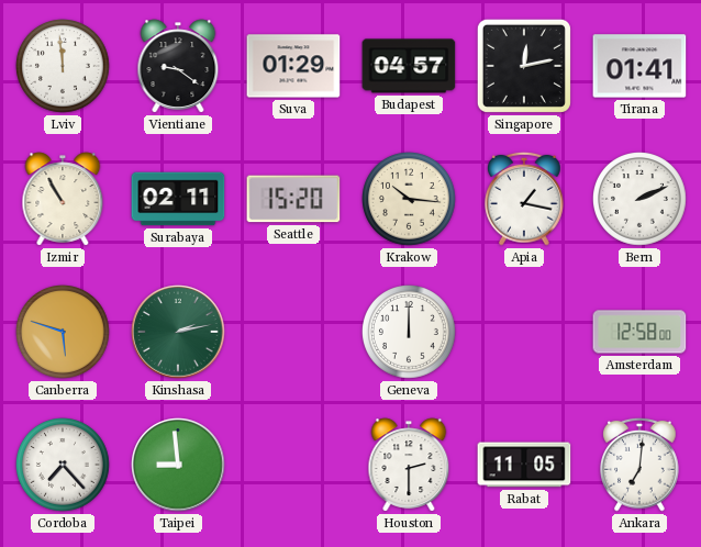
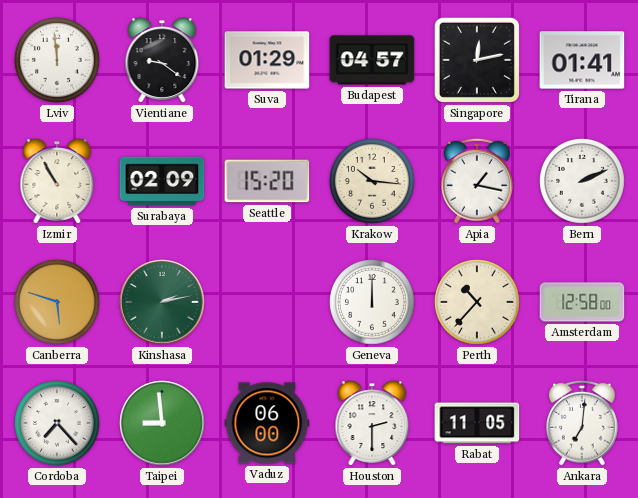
Surabaya: 02:11 -> 02:09
Perth: none -> 10:37
Vaduz: none -> 06:00
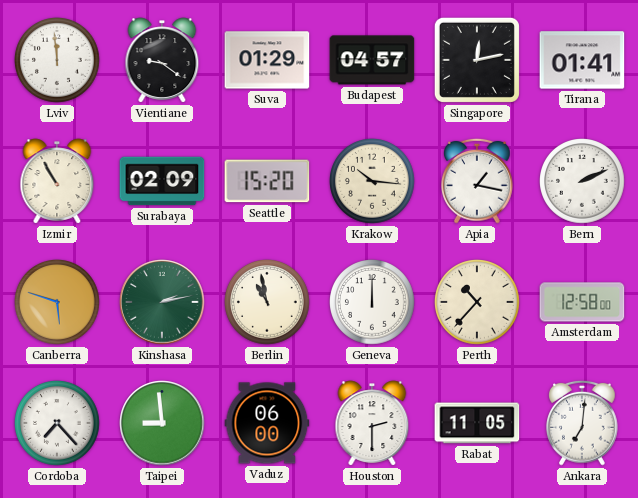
Berlin: none -> 10:58
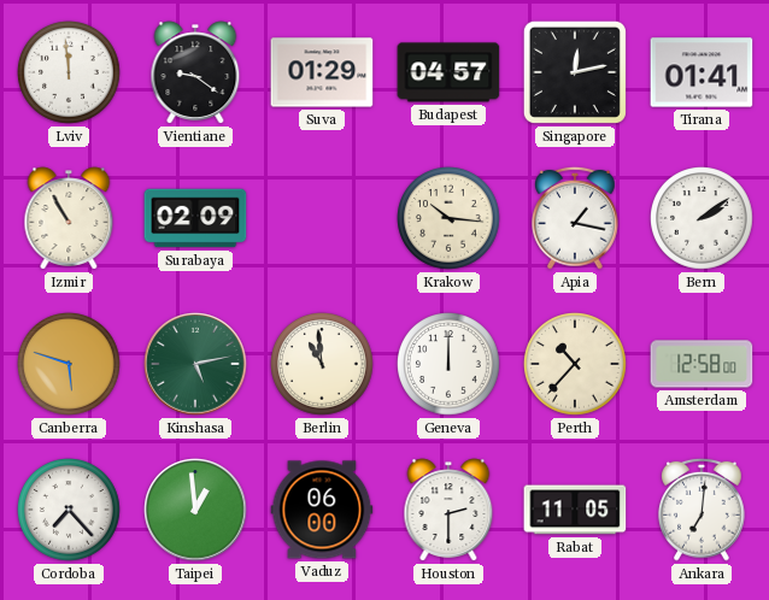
Seattle: 15:20 -> none
Bern: 2:11 -> 2:09
Kinshasa: 2:13 -> 5:13
Berlin: 10:58 -> 10:59
Taipei: 8:59 -> 12:59
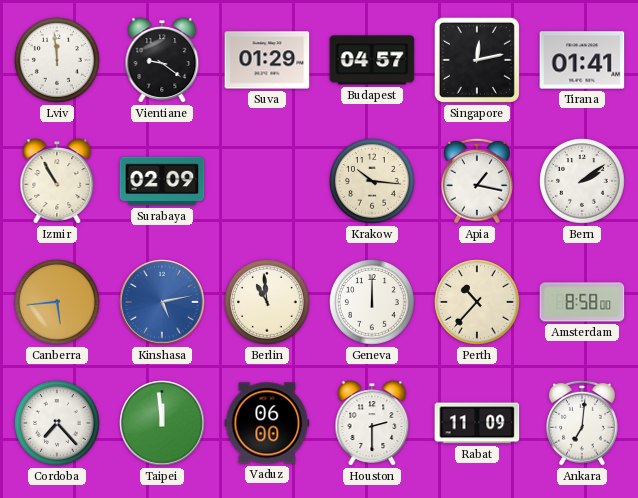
Canberra: 5:48 -> 5:44
Kinshasa dial: green -> blue
Amsterdam: 12:58 -> 8:58
Taipei: 12:59 -> 11:59
Rabat: 11:05 -> 11:09
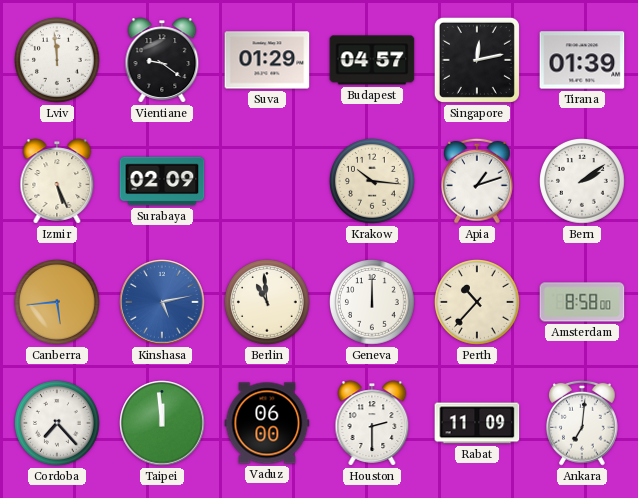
Tirana: 01:41 -> 01:39
Izmir: 10:55 -> 5:26
Apia: 1:17 -> 1:12
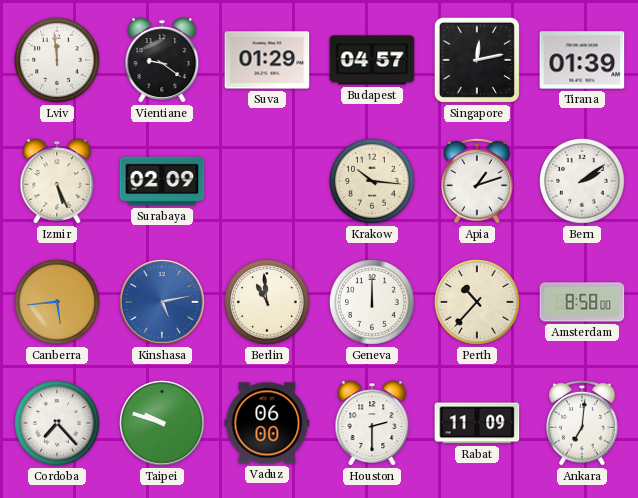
Taipei: 11:59 -> 9:48
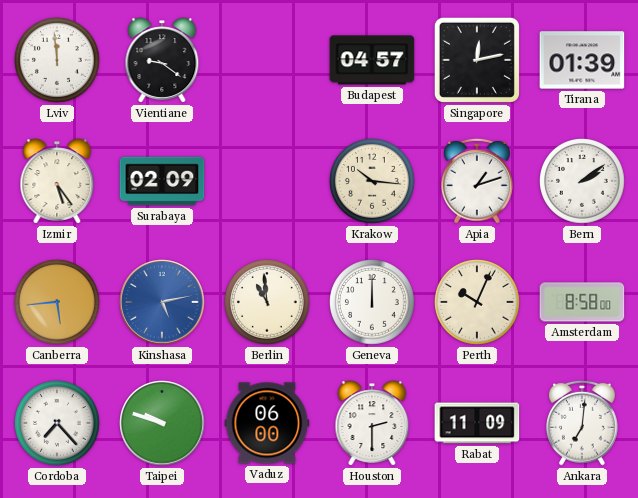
Suva: 01:29 -> none
Izmir: 5:26 -> 5:24
Perth: 10:37 -> 10:04
